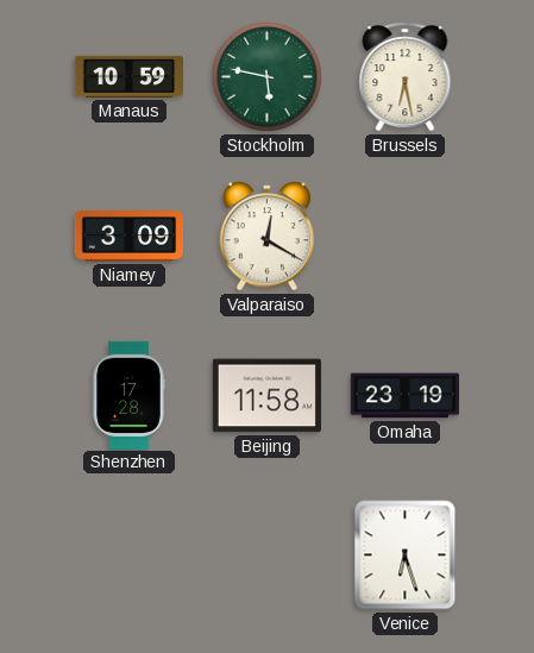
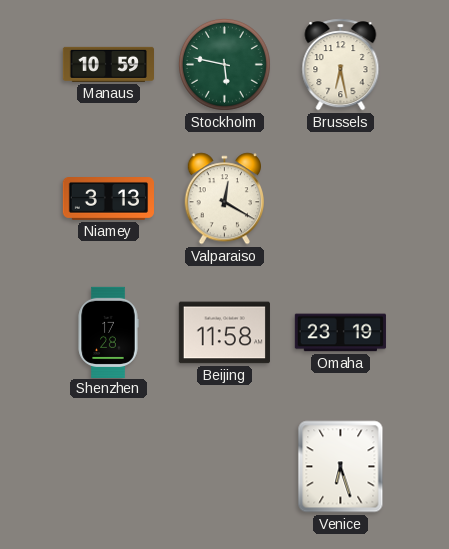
Niamey: 3:09 -> 3:13
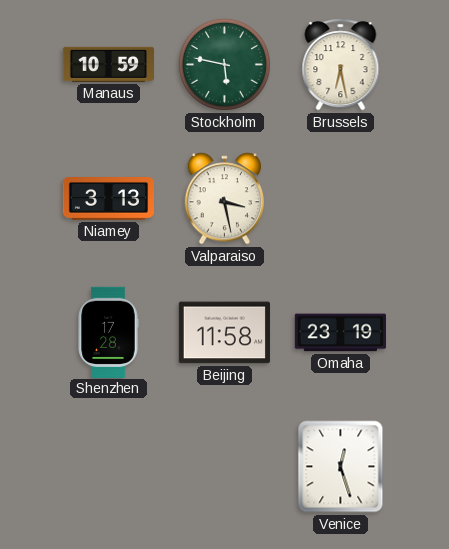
Valparaiso: 12:20 -> 3:28
Venice: 6:27 -> 12:27
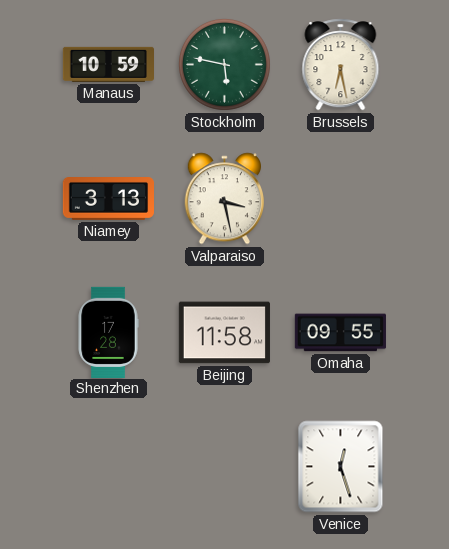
Omaha: 23:19 -> 09:55
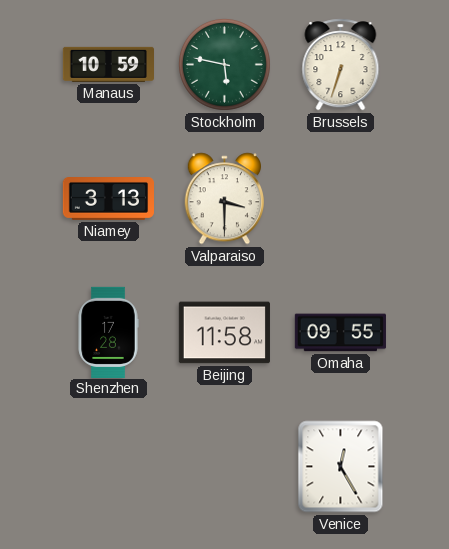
Brussels: 6:28 -> 6:33
Valparaiso: 3:28 -> 3:30
Venice: 12:27 -> 12:25
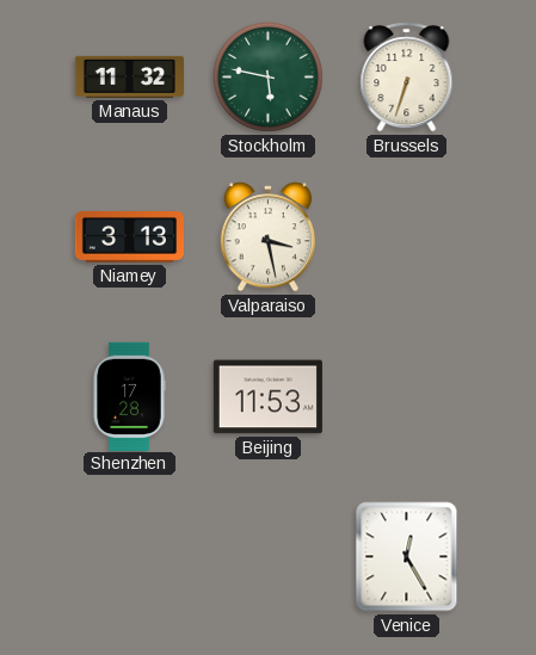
Manaus: 10:59 -> 11:32
Valparaiso: 3:30 -> 3:28
Beijing: 11:58 -> 11:53
Omaha: 09:55 -> none
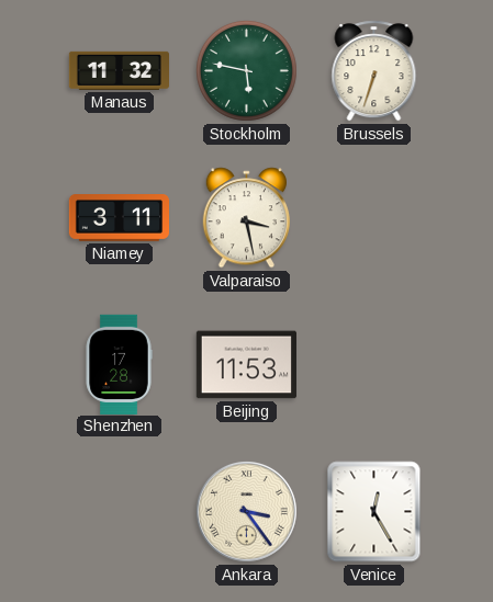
Niamey: 3:13 -> 3:11
Ankara: none -> 3:24
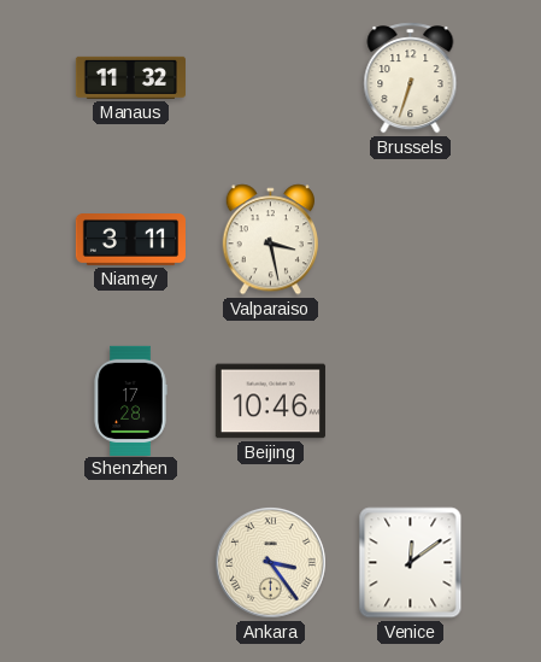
Stockholm: 5:47 -> none
Beijing: 11:53 -> 10:46
Venice: 12:25 -> 12:09
